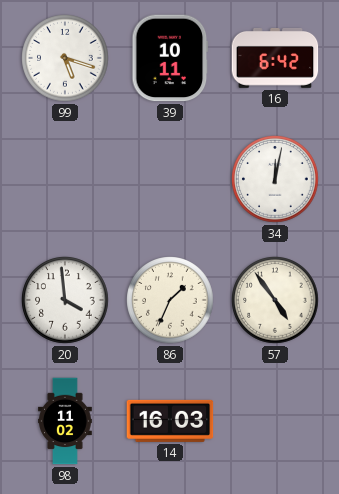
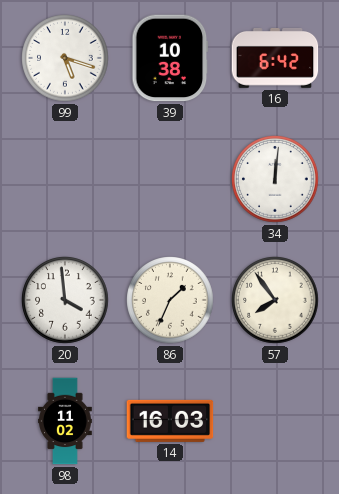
39: 10:11 -> 10:38
34: 12:02 -> 12:01
57: 4:54 -> 7:54
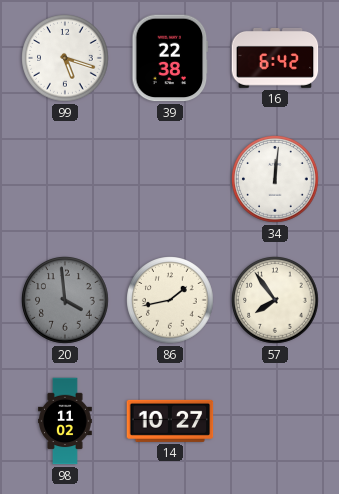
39: 10:38 -> 22:38
20 dial: white -> grey
86: 1:34 -> 1:43
14: 16:03 -> 10:27
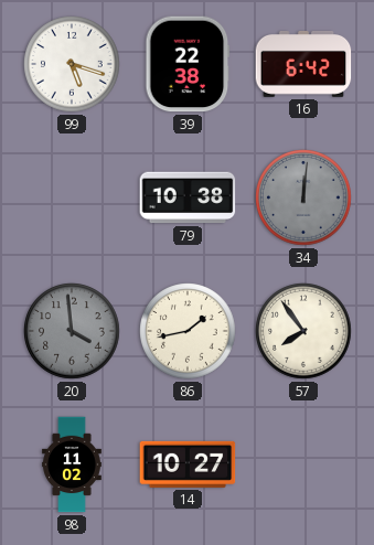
79: none -> 10:38
34 dial: white -> grey
